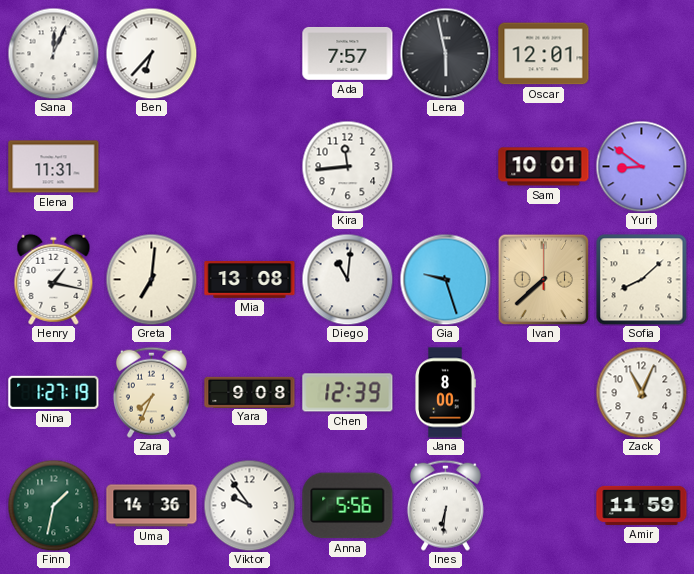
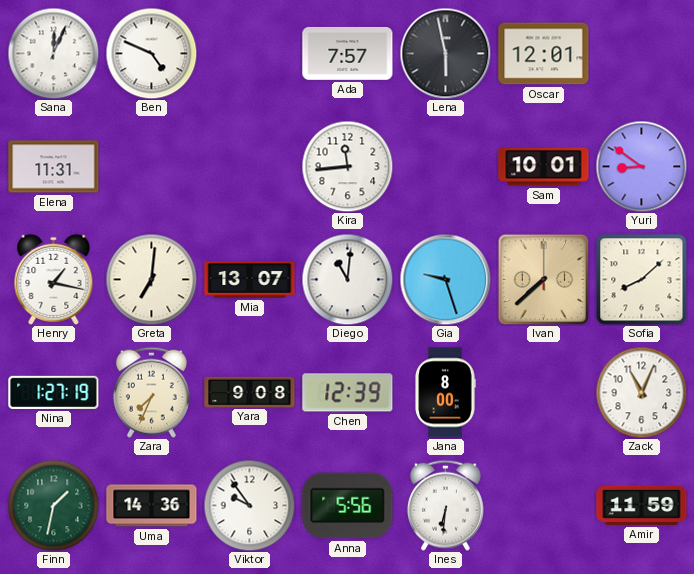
Ben: 6:37 -> 4:49
Mia: 13:08 -> 13:07
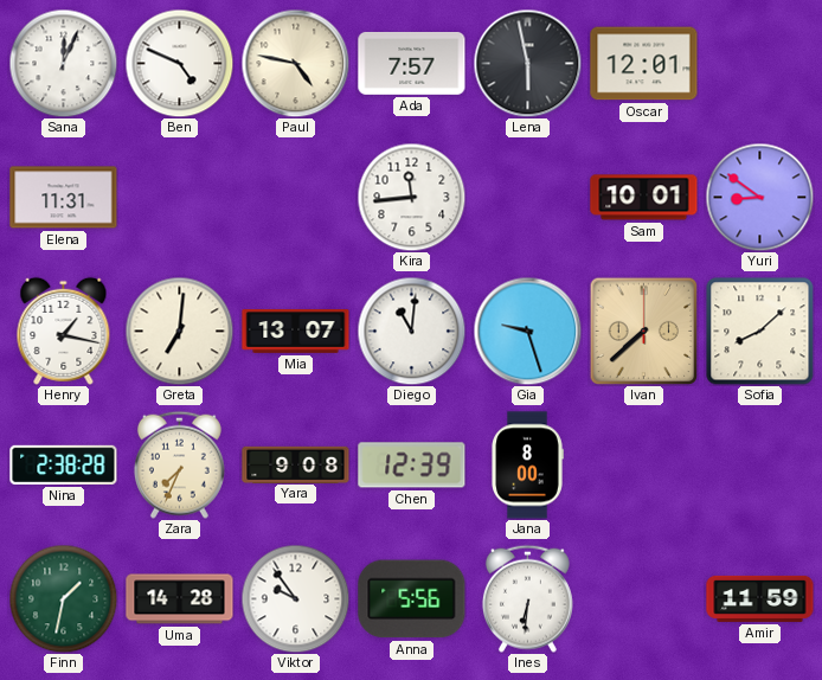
Paul: none -> 4:47
Nina: 1:27 -> 2:38
Zack: 11:04 -> none
Uma: 14:36 -> 14:28
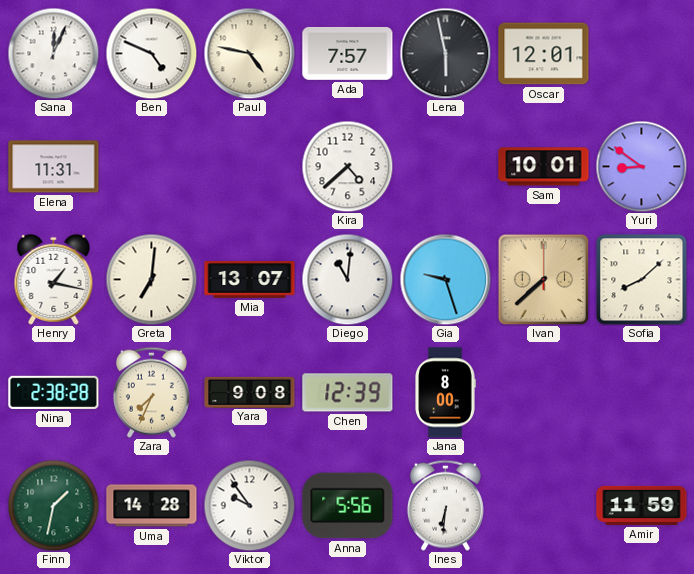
Kira: 11:44 -> 4:38
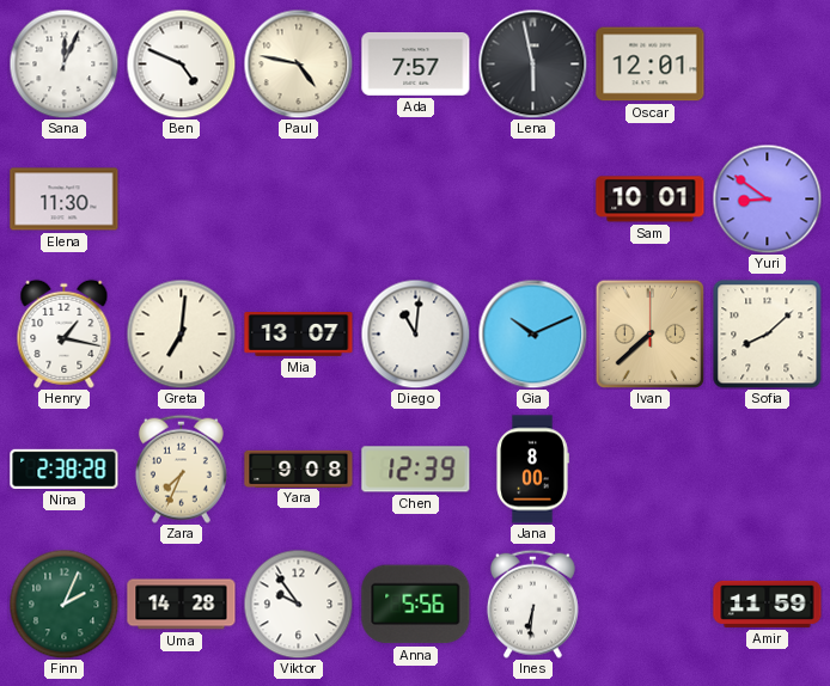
Elena: 11:31 -> 11:30
Kira: 4:38 -> none
Gia: 9:27 -> 10:11
Finn: 1:32 -> 2:04
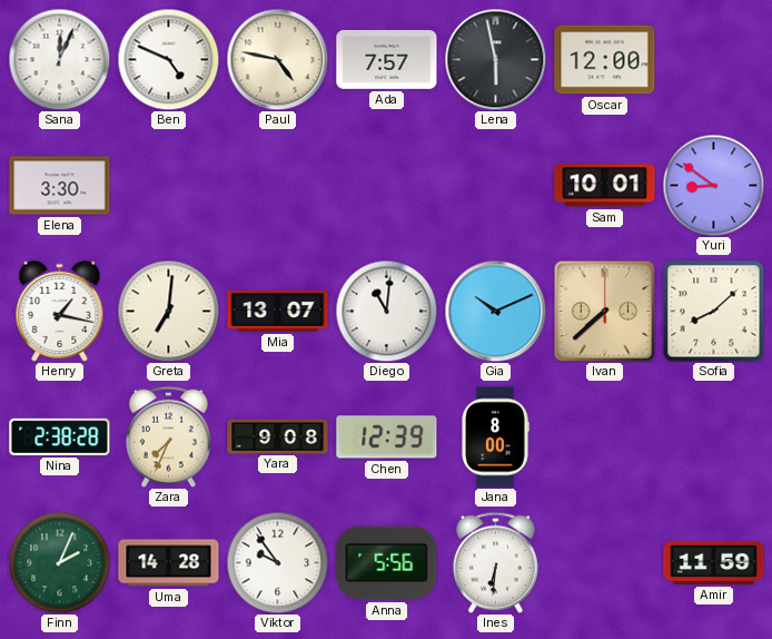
Oscar: 12:01 -> 12:00
Elena: 11:30 -> 3:30
